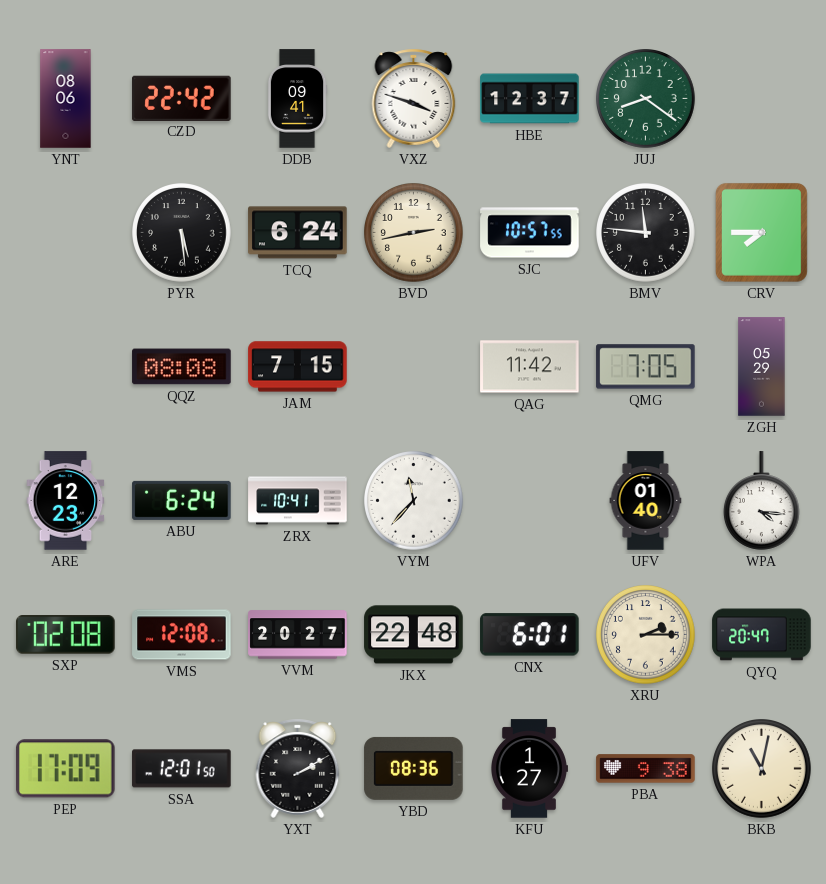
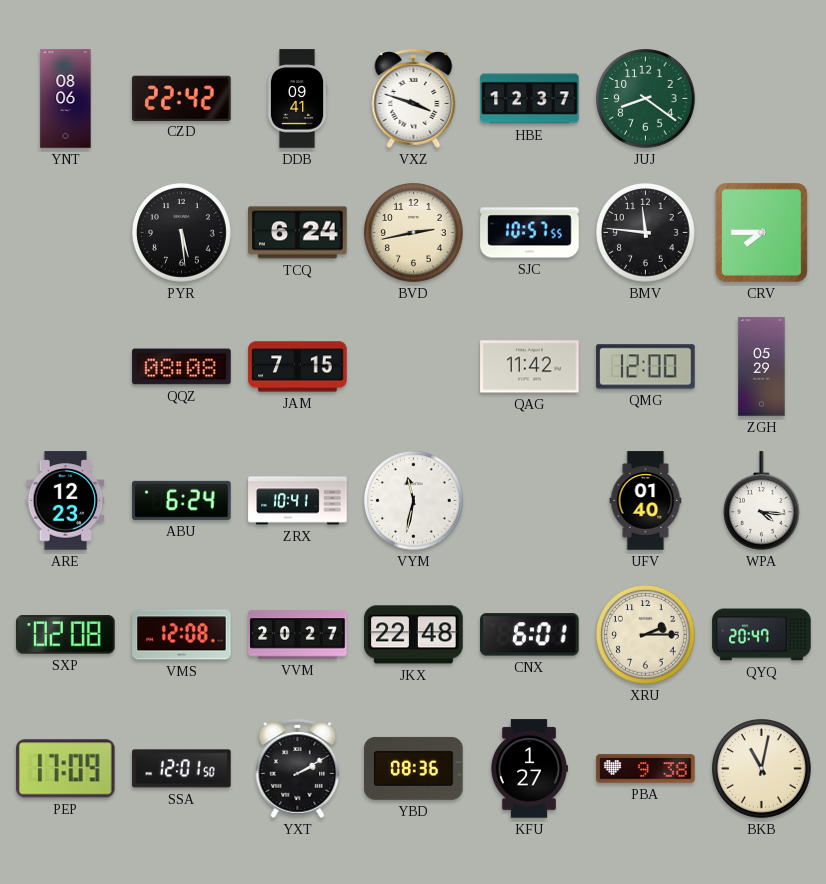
QMG: 7:05 -> 12:00
VYM: 11:37 -> 11:32
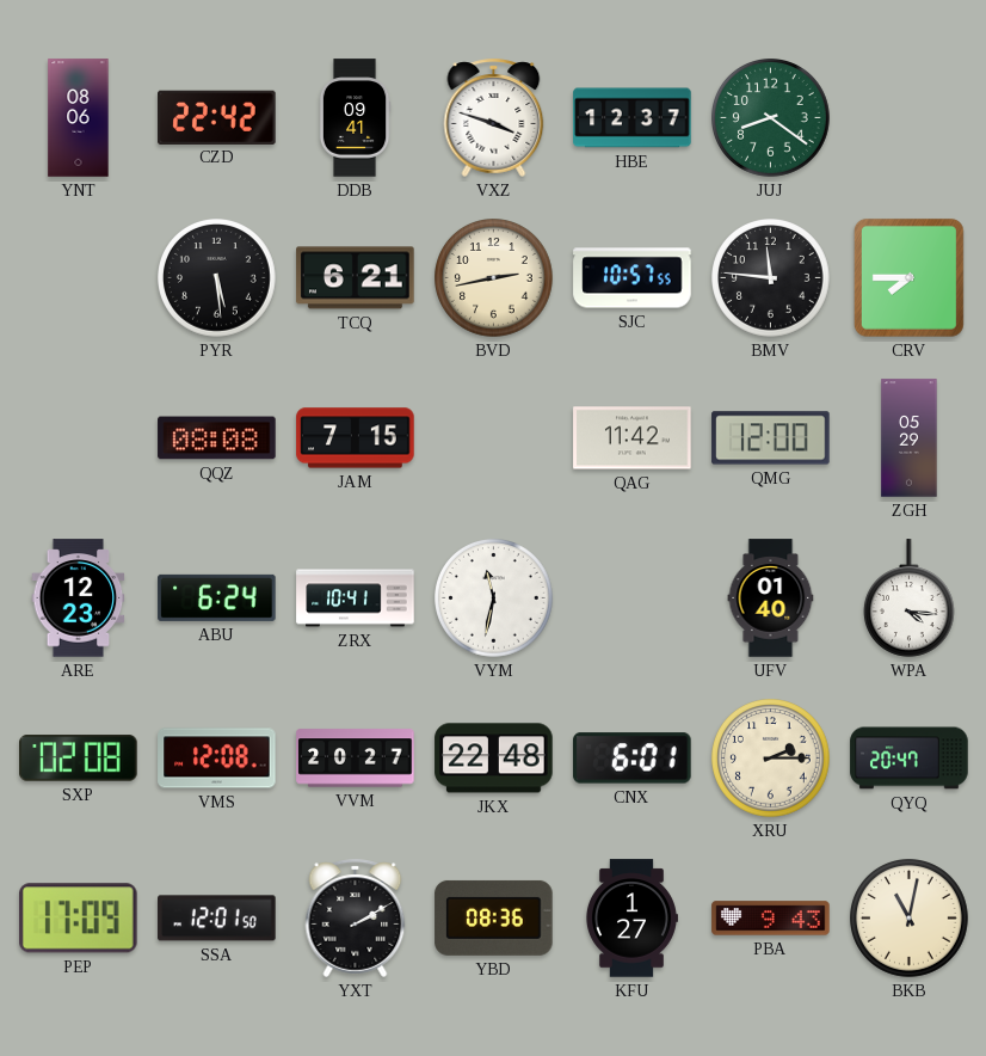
TCQ: 6:24 -> 6:21
PBA: 9:38 -> 9:43
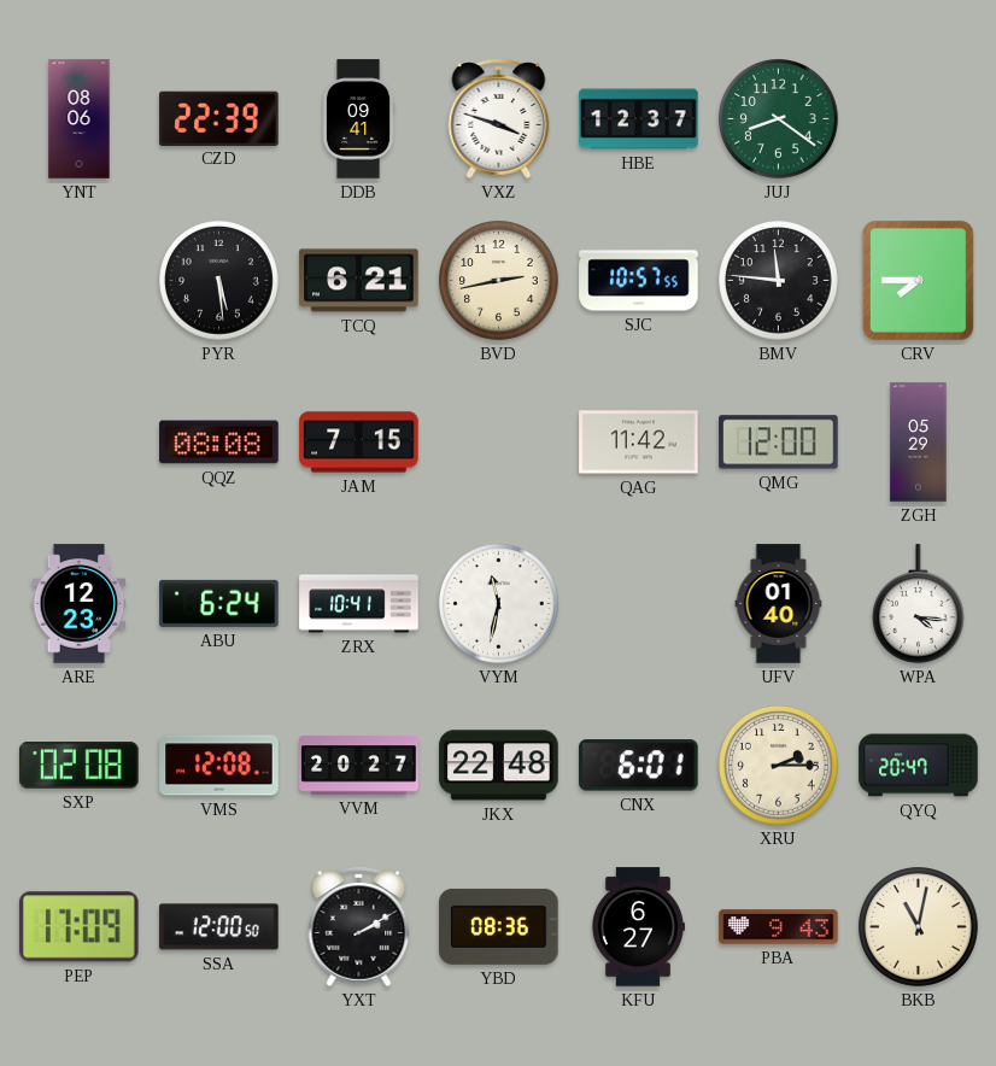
CZD: 22:42 -> 22:39
SSA: 12:01 -> 12:00
KFU: 1:27 -> 6:27
